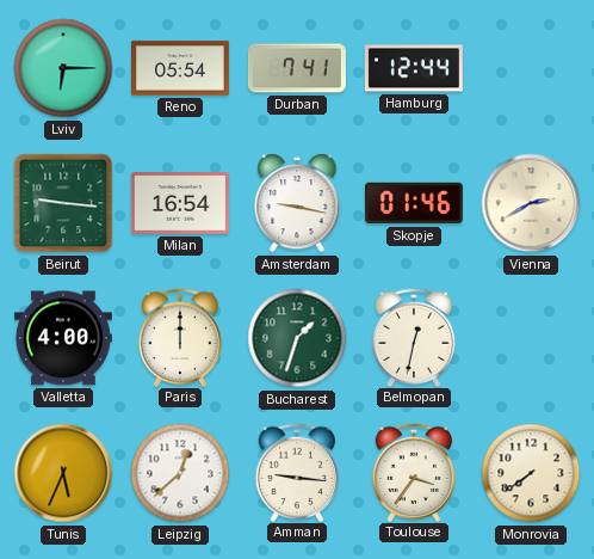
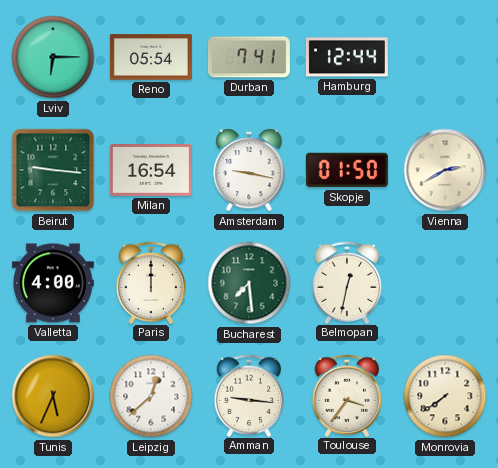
Skopje: 01:46 -> 01:50
Bucharest: 1:33 -> 7:29
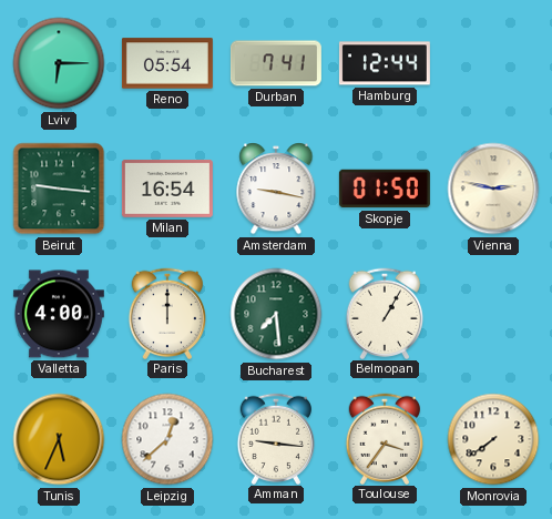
Vienna: 2:40 -> 2:47
Belmopan: 12:32 -> 1:05
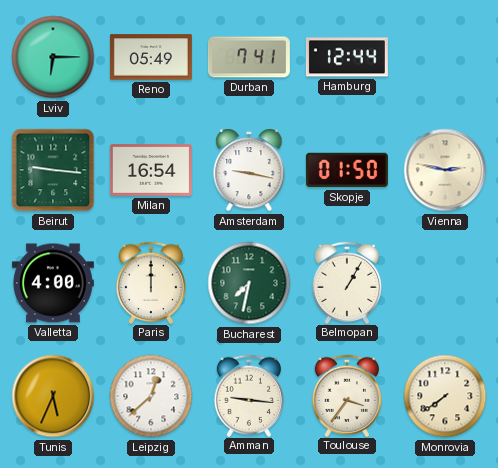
Reno: 05:54 -> 05:49
Bucharest: 7:29 -> 7:32
